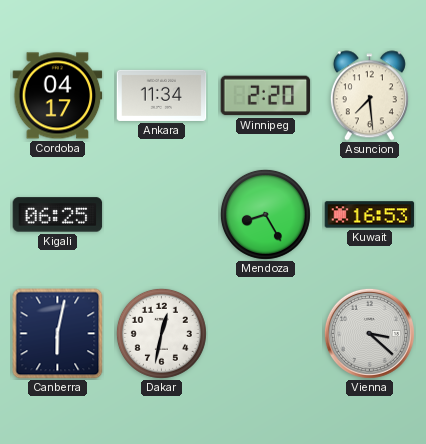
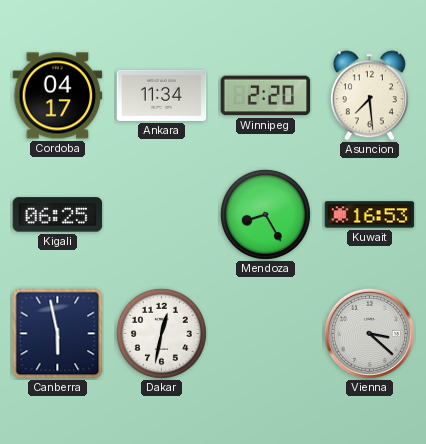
Canberra: 6:02 -> 5:58
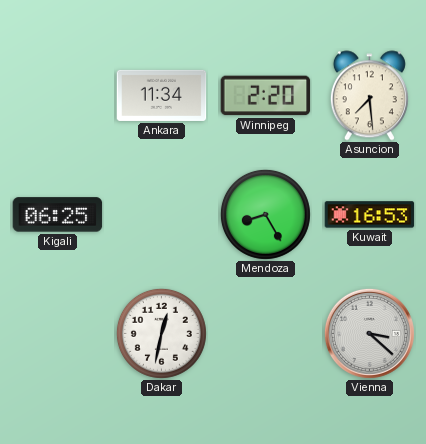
Cordoba: 04:17 -> none
Canberra: 5:58 -> none
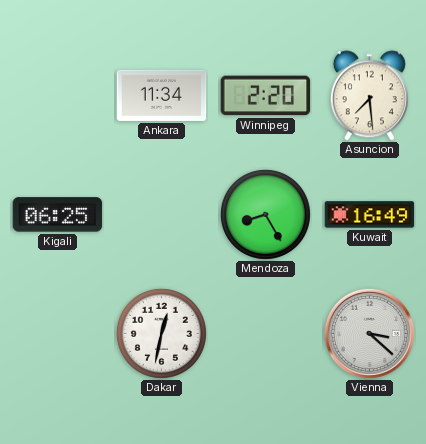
Kuwait: 16:53 -> 16:49
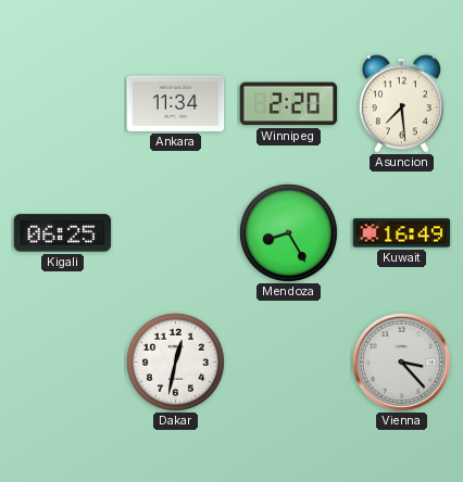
Vienna: 3:22 -> 3:23
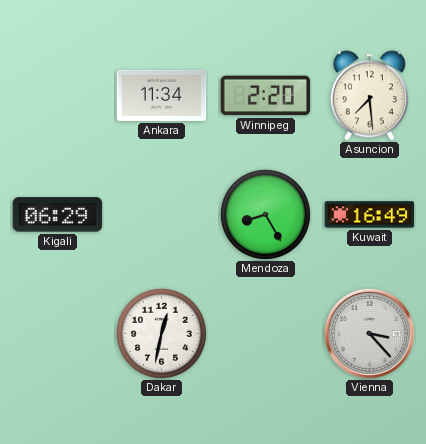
Kigali: 06:25 -> 06:29
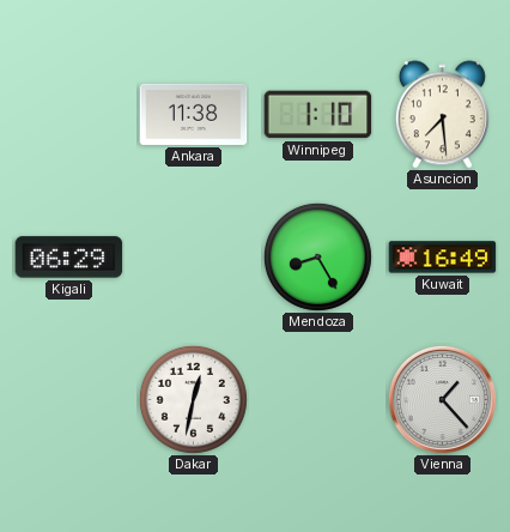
Ankara: 11:34 -> 11:38
Winnipeg: 2:20 -> 1:10
Vienna: 3:23 -> 1:23
